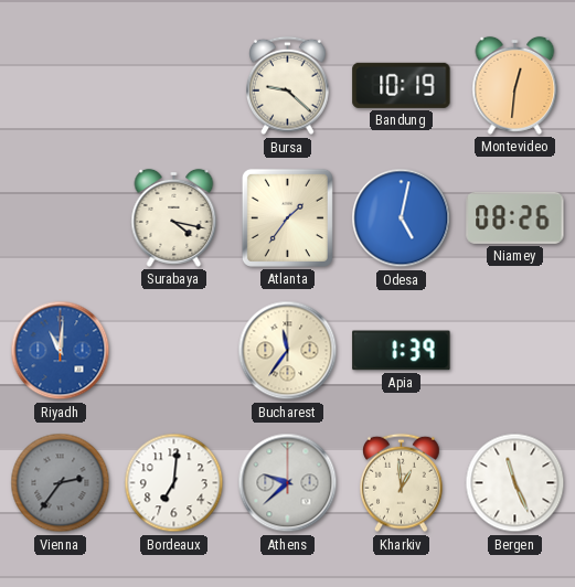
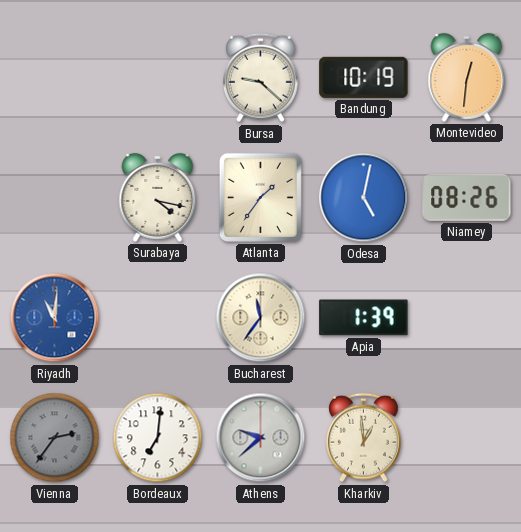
Bergen: 11:26 -> none
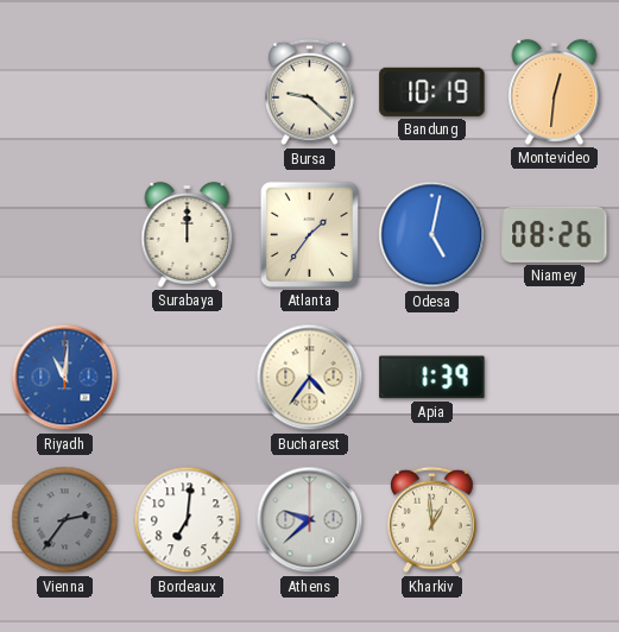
Surabaya: 4:17 -> 12:00
Bucharest: 11:36 -> 4:36
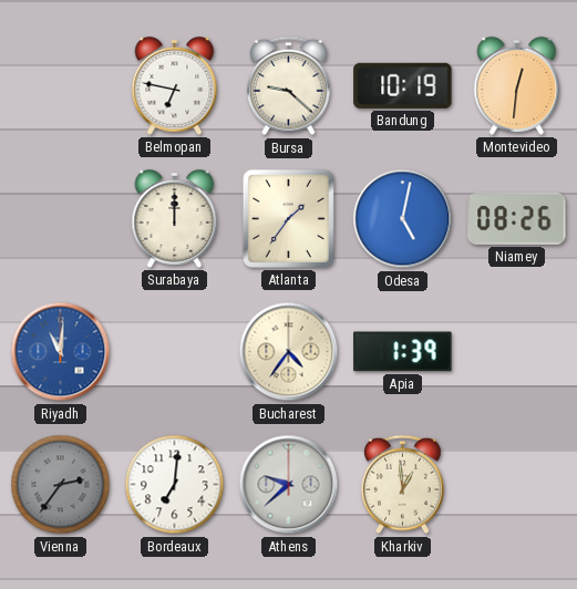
Belmopan: none -> 6:47
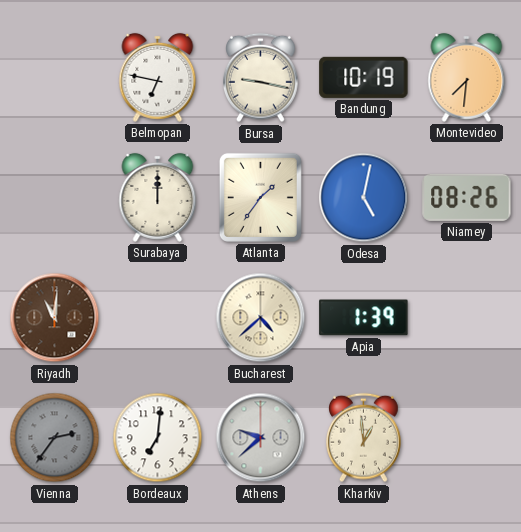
Bursa: 9:22 -> 9:17
Montevideo: 12:31 -> 7:31
Riyadh dial: blue -> brown
Bucharest: 4:36 -> 4:38
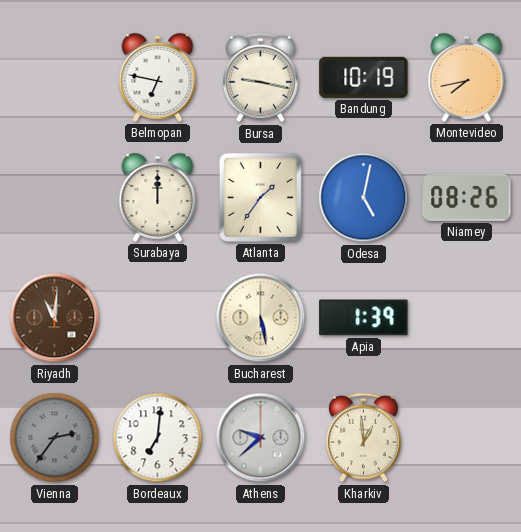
Montevideo: 7:31 -> 7:43
Bucharest: 4:38 -> 5:28
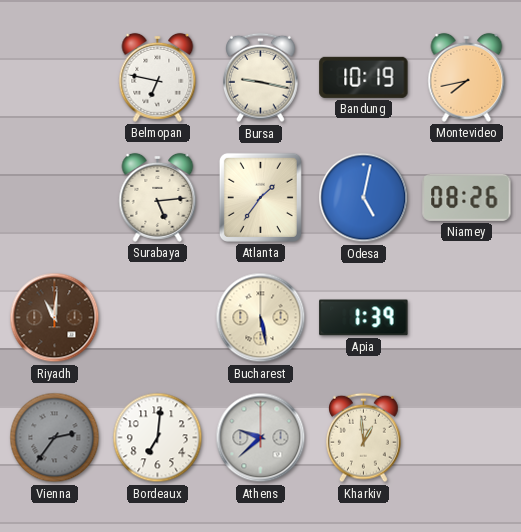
Surabaya: 12:00 -> 5:14
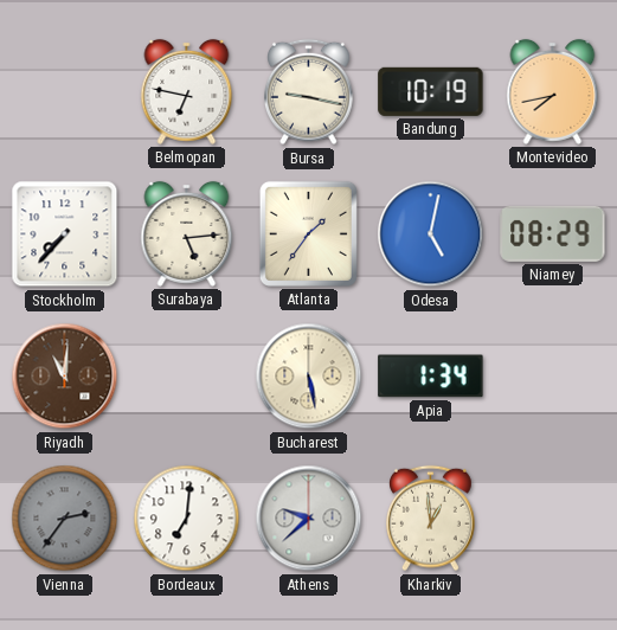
Stockholm: none -> 7:37
Niamey: 08:26 -> 08:29
Apia: 1:39 -> 1:34
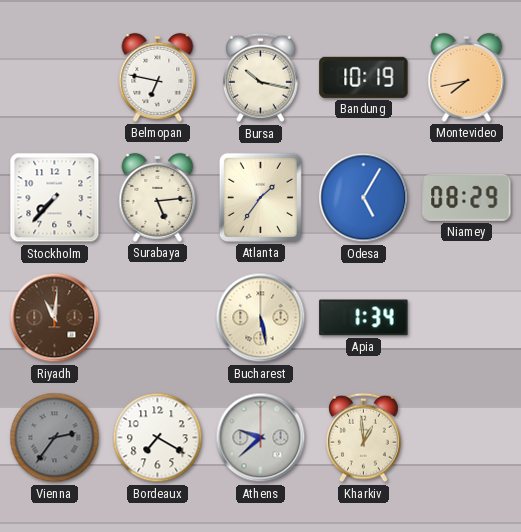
Bursa: 9:17 -> 10:17
Odesa: 5:02 -> 5:05
Bordeaux: 7:01 -> 7:20
